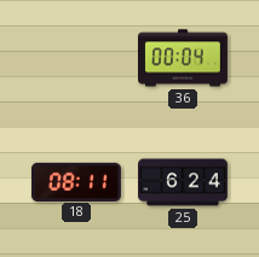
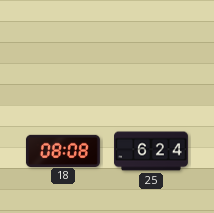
36: 00:04 -> none
18: 08:11 -> 08:08
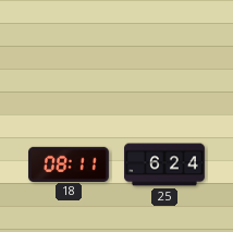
18: 08:08 -> 08:11
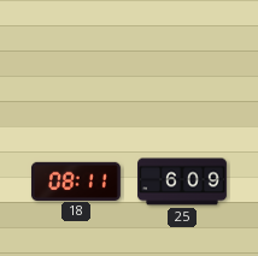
25: 6:24 -> 6:09
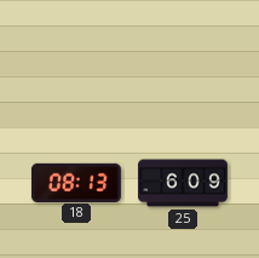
18: 08:11 -> 08:13
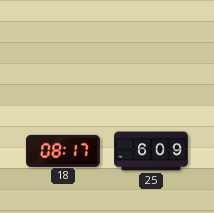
18: 08:13 -> 08:17
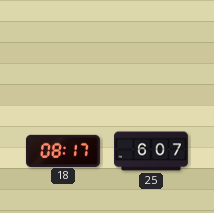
25: 6:09 -> 6:07
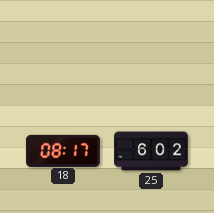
25: 6:07 -> 6:02
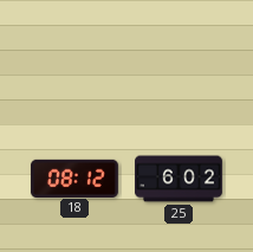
18: 08:17 -> 08:12
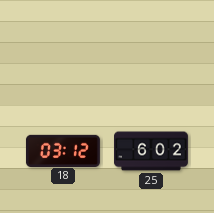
18: 08:12 -> 03:12
